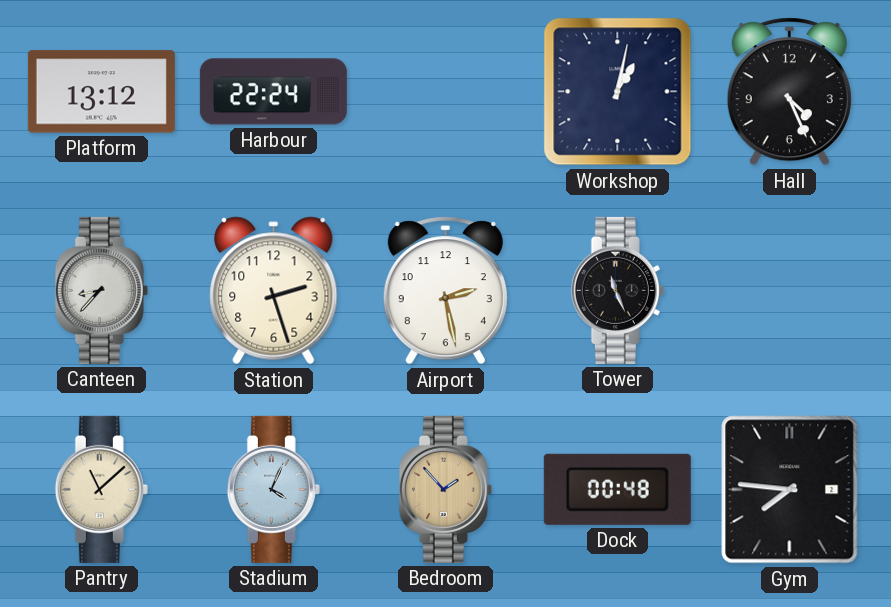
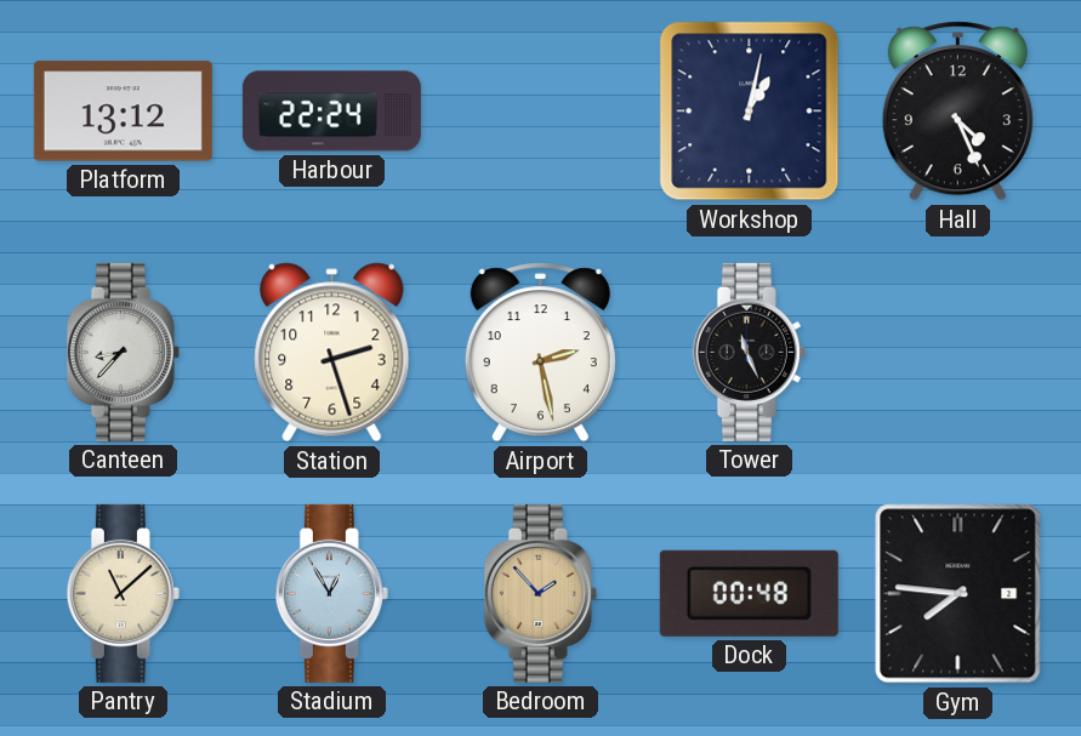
Stadium: 4:04 -> 12:55
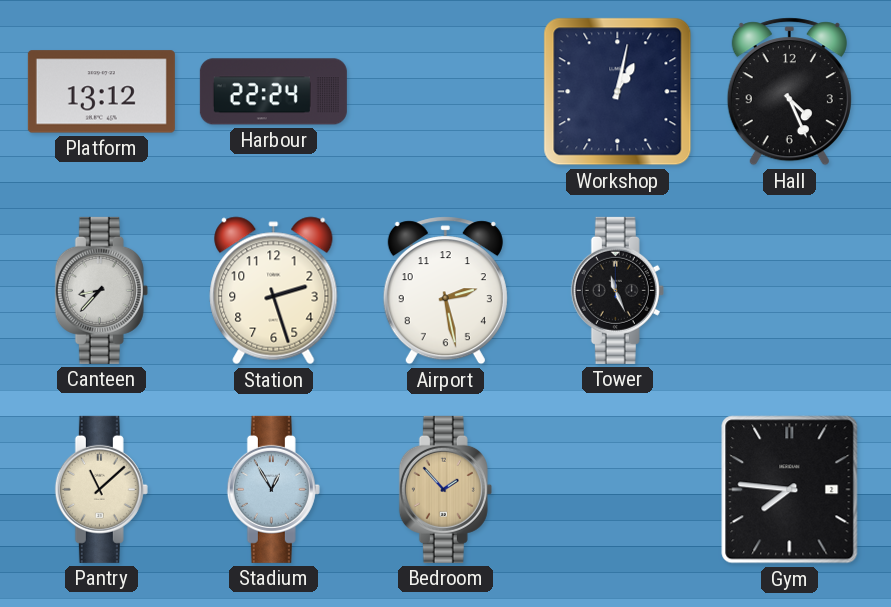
Dock: 00:48 -> none
